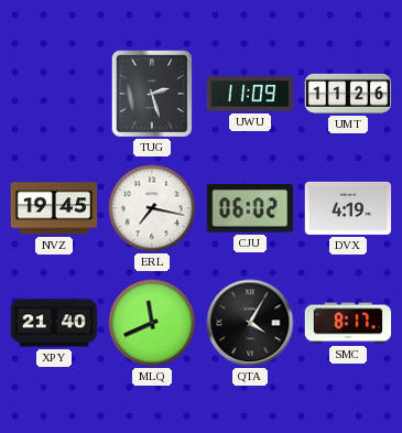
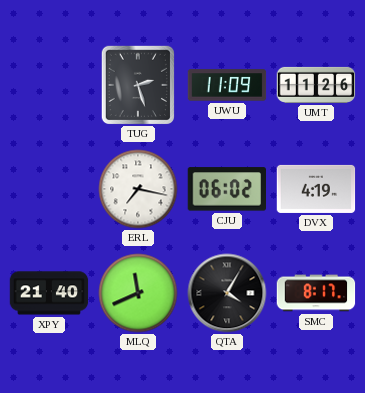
NVZ: 19:45 -> none
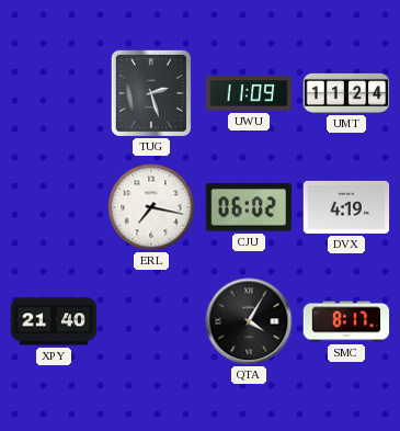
UMT: 11:26 -> 11:24
MLQ: 11:41 -> none
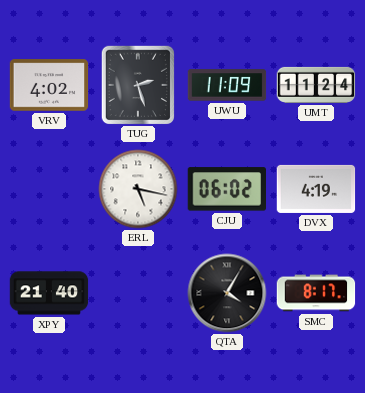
VRV: none -> 4:02
ERL: 7:17 -> 5:17
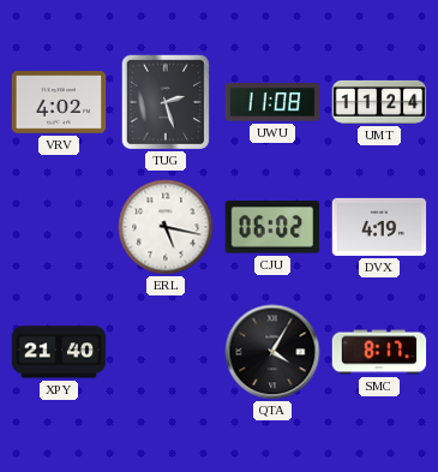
UWU: 11:09 -> 11:08
